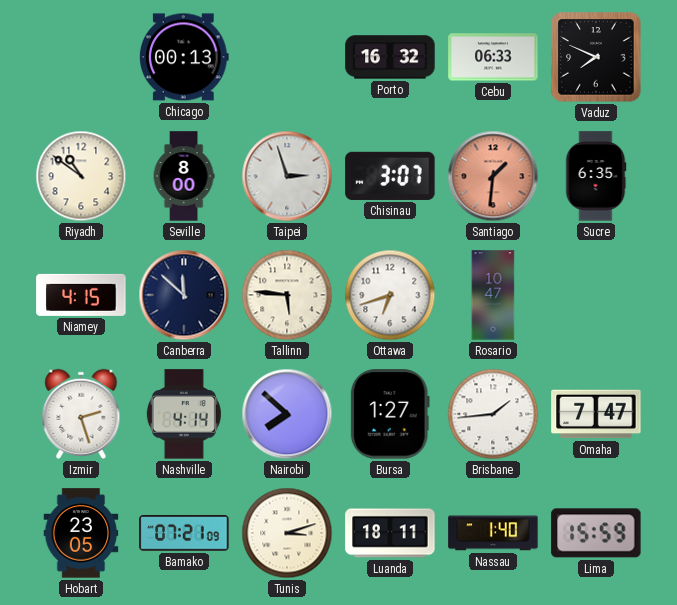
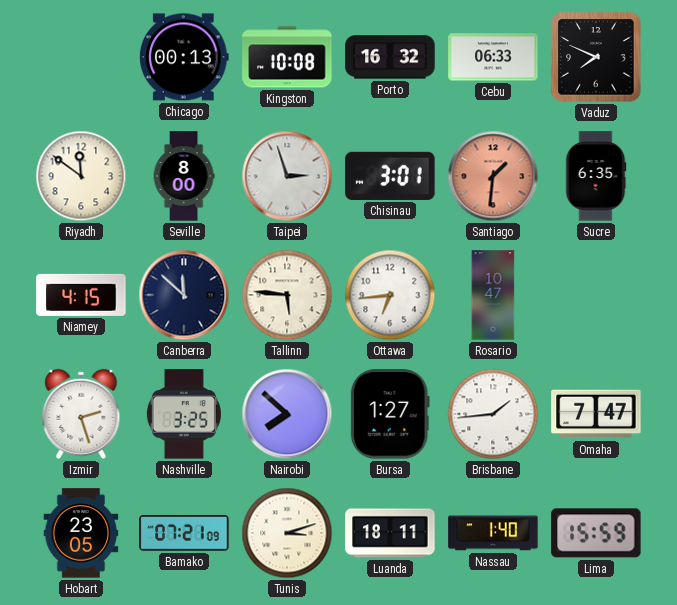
Kingston: none -> 10:08
Riyadh: 10:51 -> 11:51
Chisinau: 3:07 -> 3:01
Ottawa: 6:42 -> 6:44
Nashville: 4:14 -> 3:25
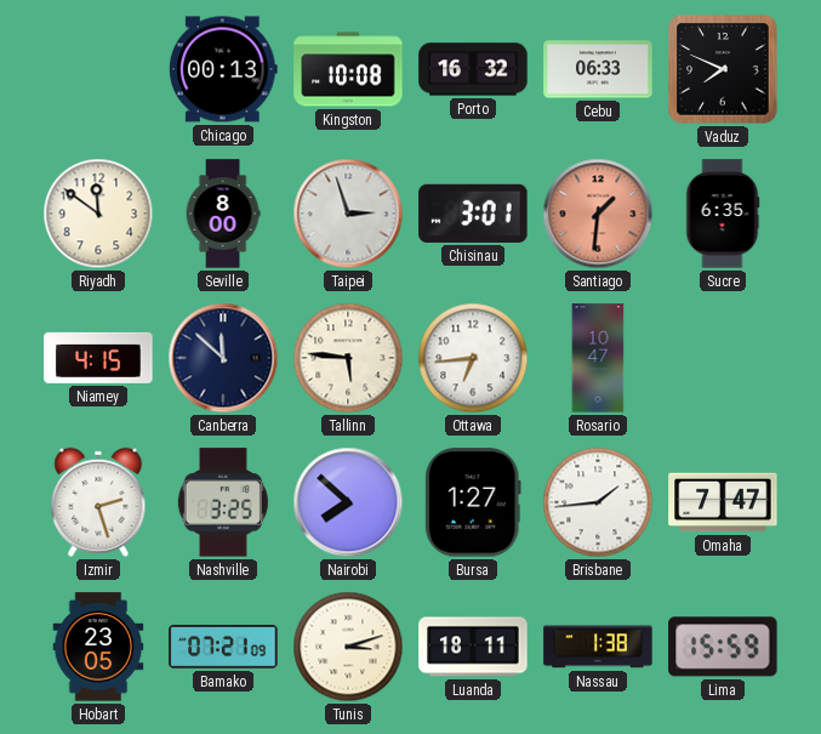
Nassau: 1:40 -> 1:38
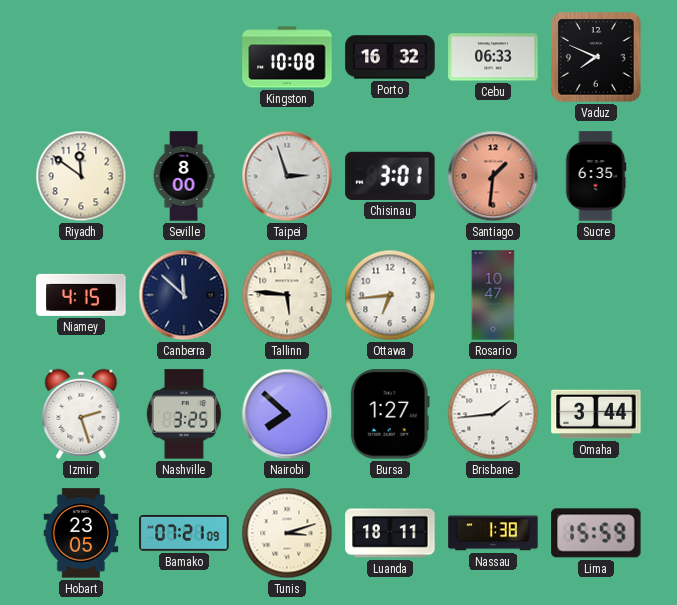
Chicago: 00:13 -> none
Omaha: 7:47 -> 3:44
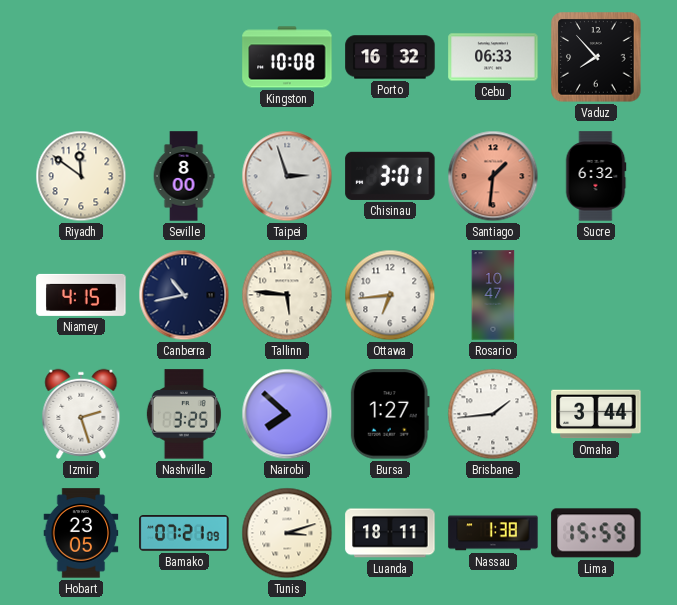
Vaduz: 7:49 -> 7:53
Sucre: 6:35 -> 6:32
Canberra: 11:52 -> 10:43
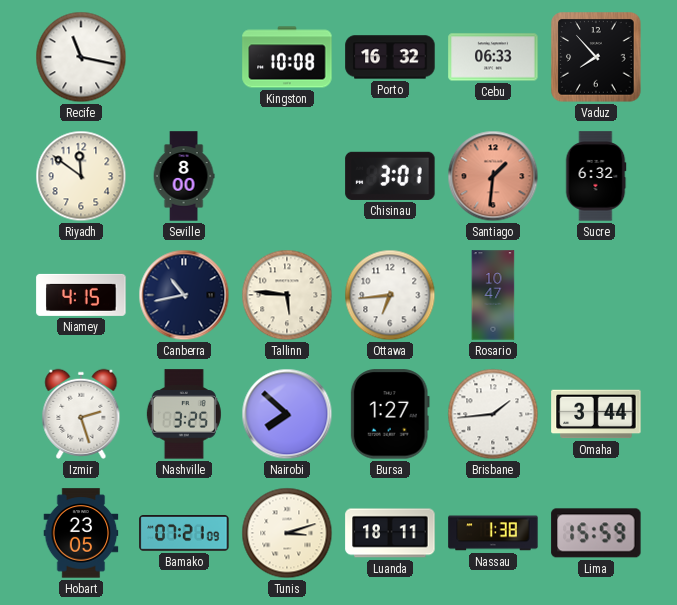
Recife: none -> 11:17
Taipei: 2:57 -> none
